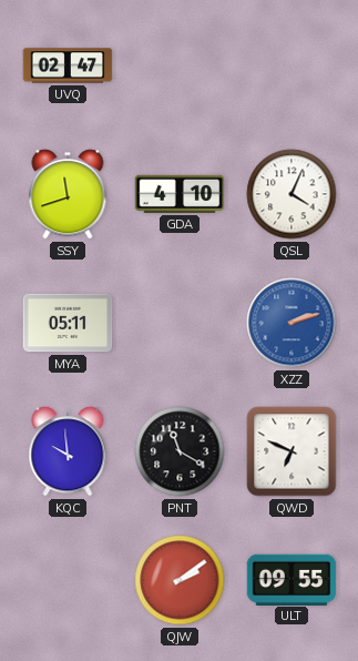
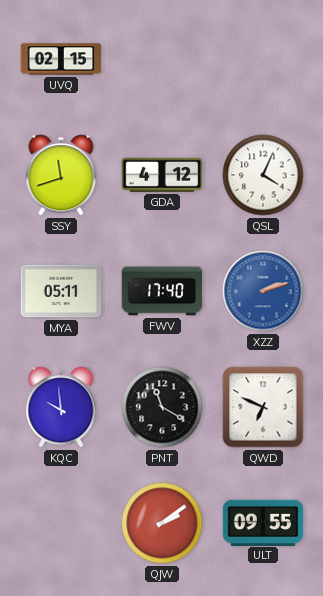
UVQ: 02:47 -> 02:15
GDA: 4:10 -> 4:12
FWV: none -> 17:40
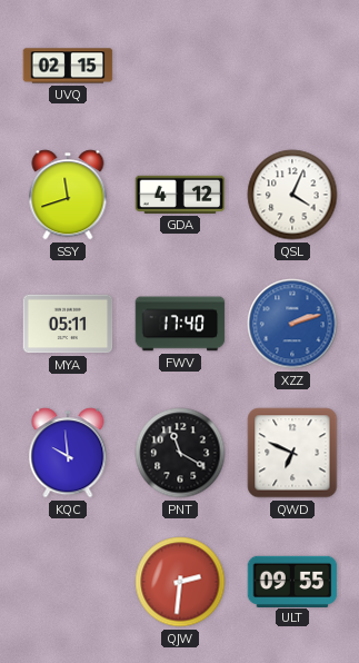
QJW: 2:09 -> 2:31
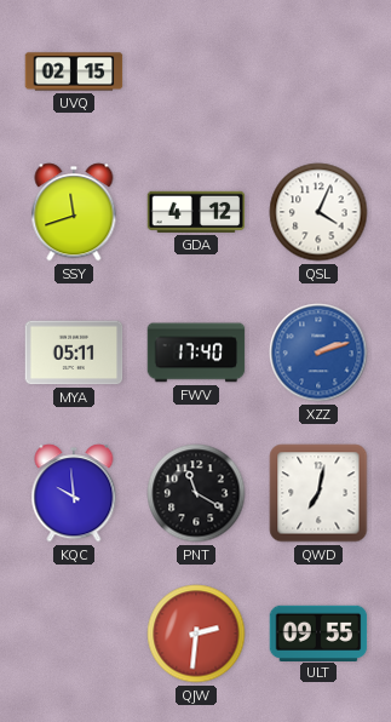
QWD: 6:49 -> 7:02
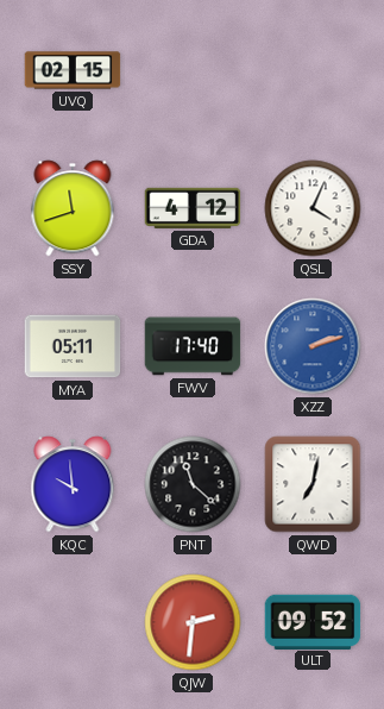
PNT: 11:20 -> 11:22
ULT: 09:55 -> 09:52
